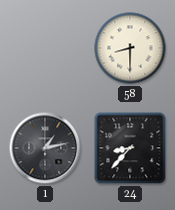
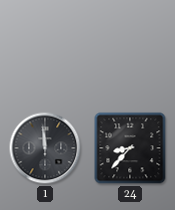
58: 8:30 -> none
1: 1:13 -> 11:59
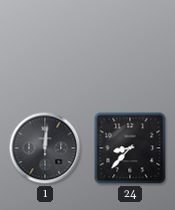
1: 11:59 -> 12:01
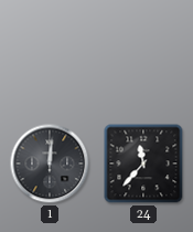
24: 8:37 -> 11:37
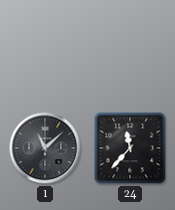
1: 12:01 -> 11:08
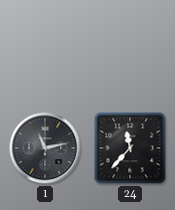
1: 11:08 -> 11:13
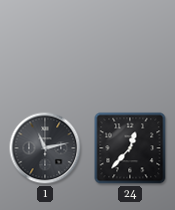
24: 11:37 -> 12:37
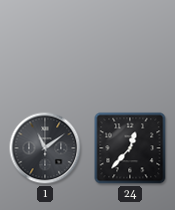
1: 11:13 -> 11:09
